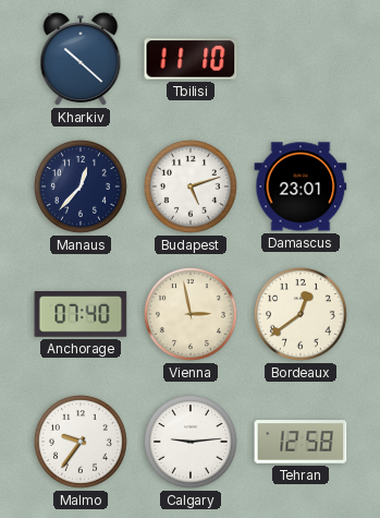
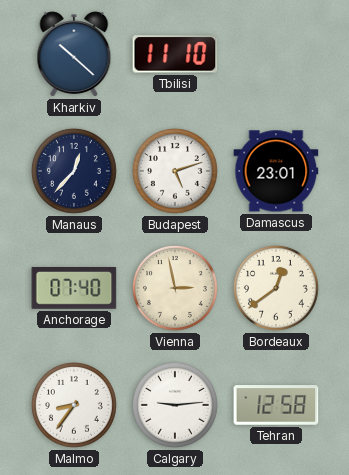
Malmo: 9:36 -> 8:36
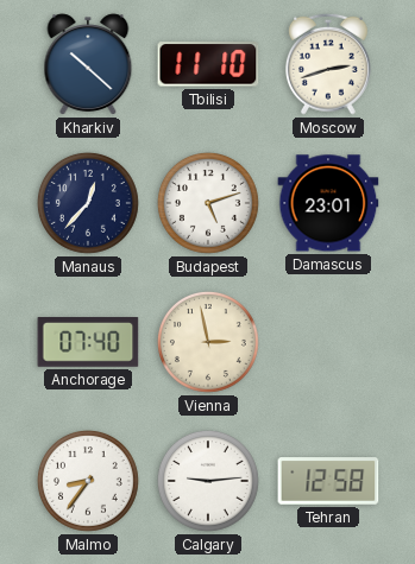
Moscow: none -> 2:42
Bordeaux: 12:39 -> none
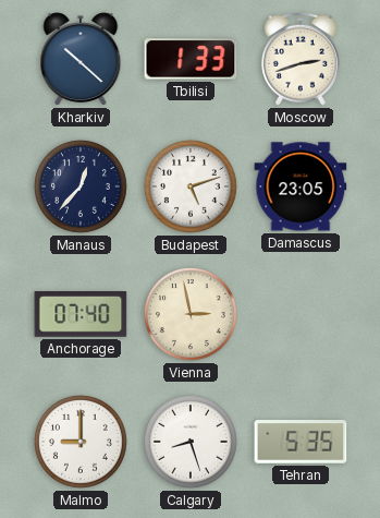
Tbilisi: 11:10 -> 1:33
Damascus: 23:01 -> 23:05
Malmo: 8:36 -> 9:00
Calgary: 9:14 -> 8:27
Tehran: 12:58 -> 5:35
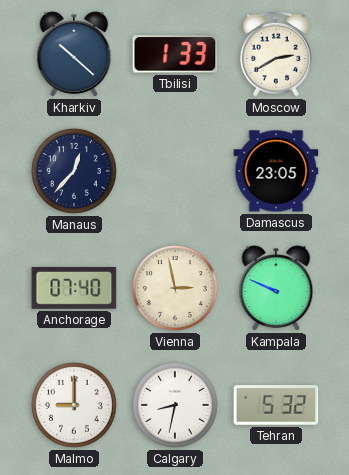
Moscow: 2:42 -> 2:40
Budapest: 5:12 -> none
Kampala: none -> 9:49
Calgary: 8:27 -> 8:32
Tehran: 5:35 -> 5:32
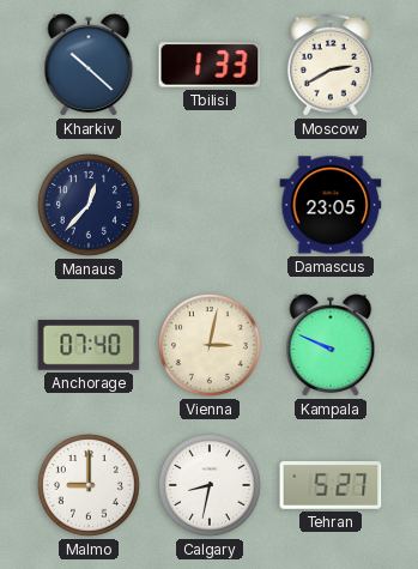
Vienna: 2:58 -> 3:02
Tehran: 5:32 -> 5:27
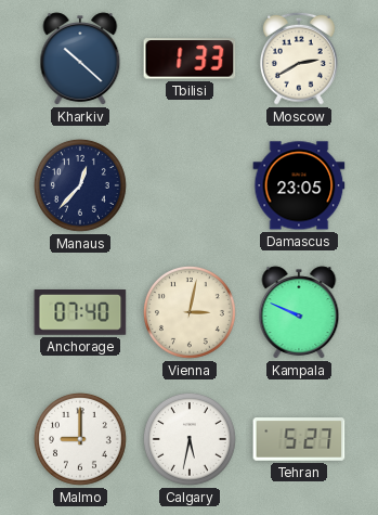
Calgary: 8:32 -> 5:32
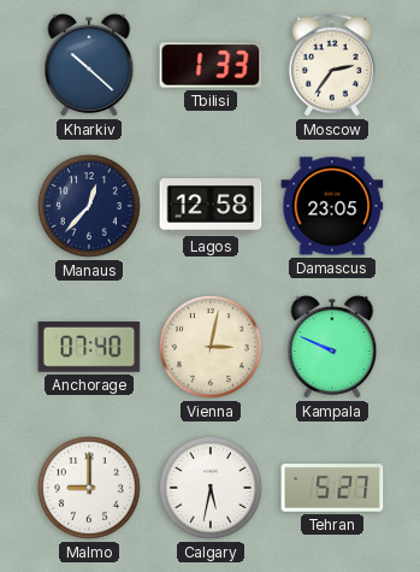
Moscow: 2:40 -> 2:36
Lagos: none -> 12:58
